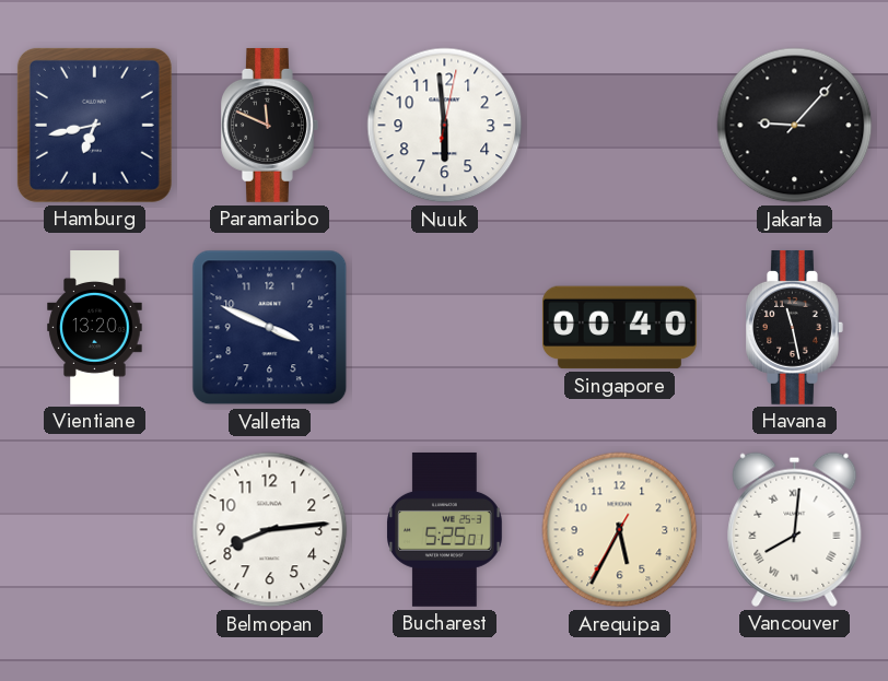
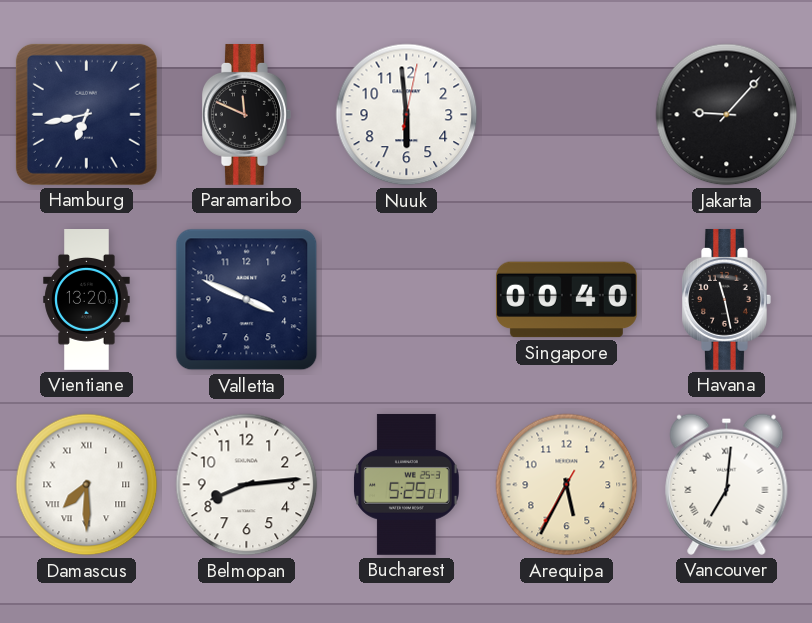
Damascus: none -> 7:30
Vancouver: 8:01 -> 7:01
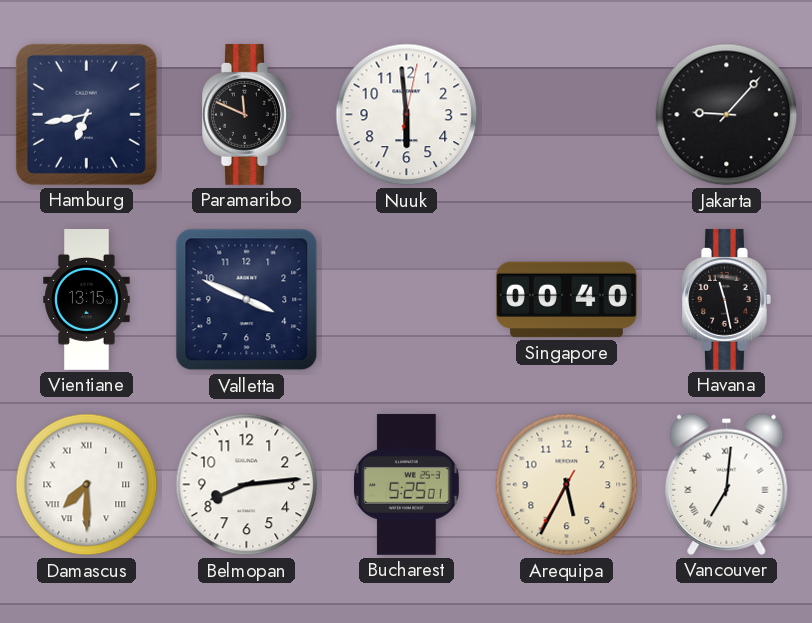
Vientiane: 13:20 -> 13:15
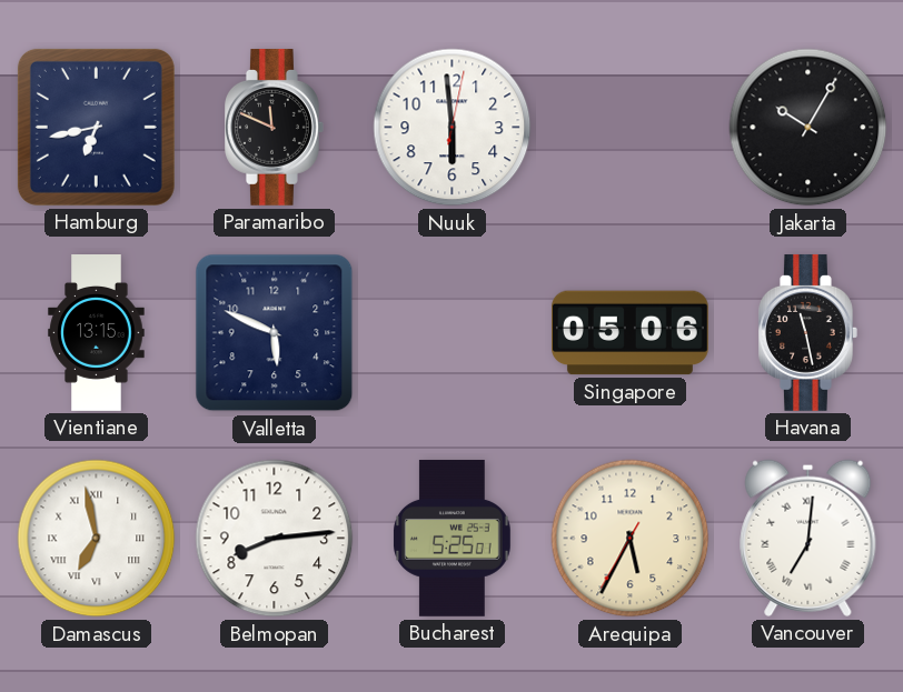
Jakarta: 9:07 -> 10:05
Valletta: 3:49 -> 5:49
Singapore: 00:40 -> 05:06
Damascus: 7:30 -> 6:58
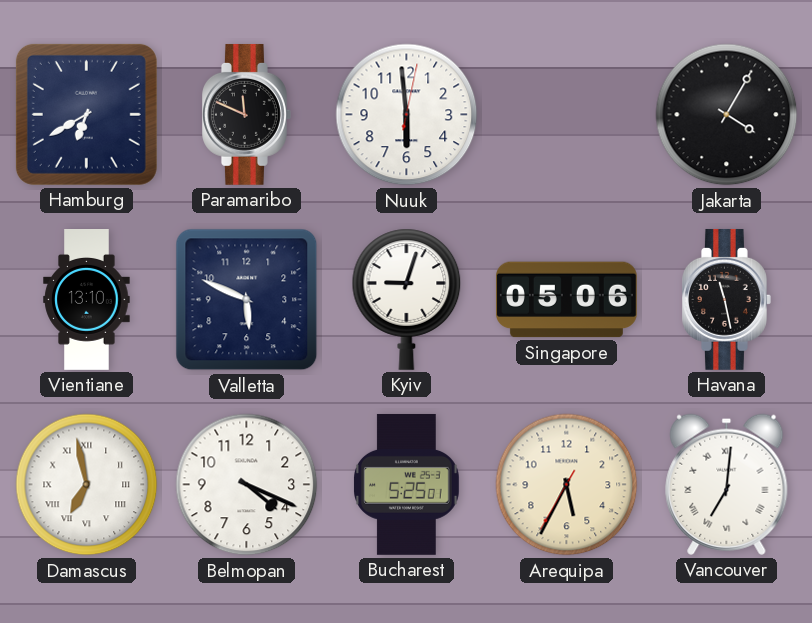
Hamburg: 6:43 -> 6:40
Jakarta: 10:05 -> 4:05
Vientiane: 13:15 -> 13:10
Kyiv: none -> 9:03
Belmopan: 8:14 -> 4:19
